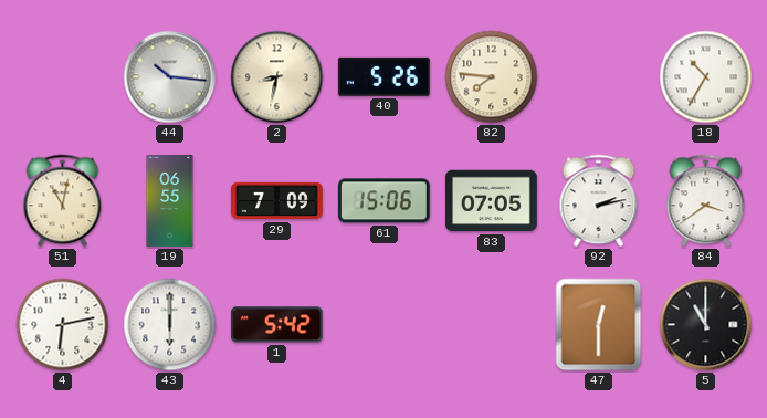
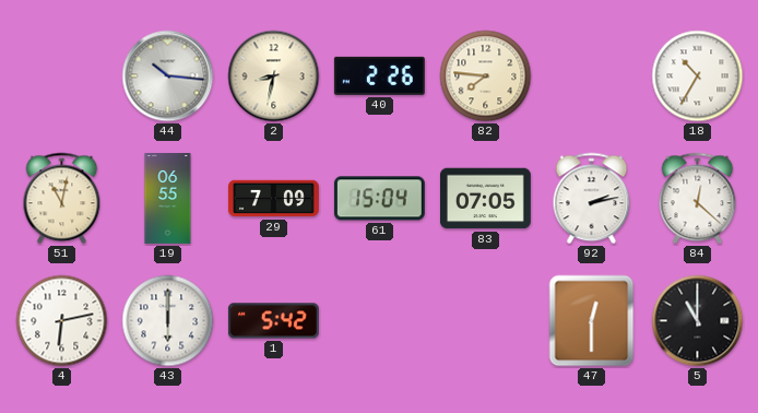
40: 5:26 -> 2:26
61: 15:06 -> 15:04
84: 3:39 -> 12:22
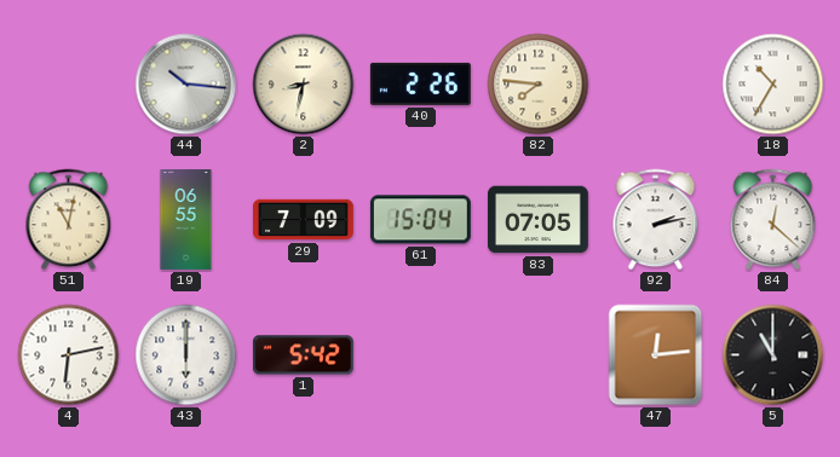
47: 12:30 -> 12:14
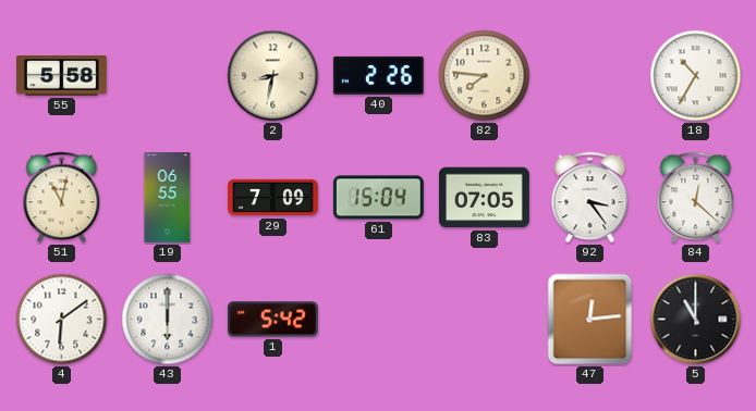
55: none -> 5:58
44: 10:16 -> none
92: 2:13 -> 3:24
4: 6:13 -> 6:09
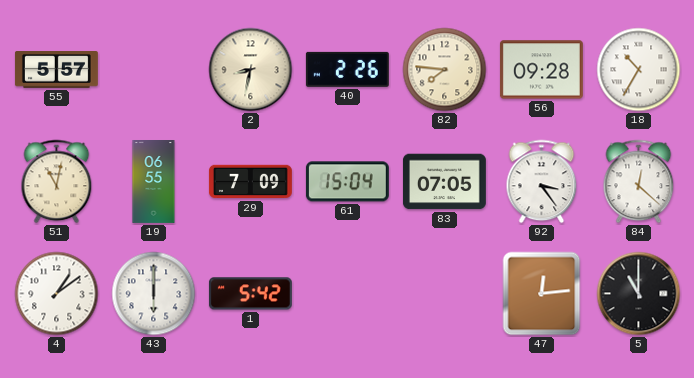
55: 5:58 -> 5:57
56: none -> 09:28
4: 6:09 -> 1:09
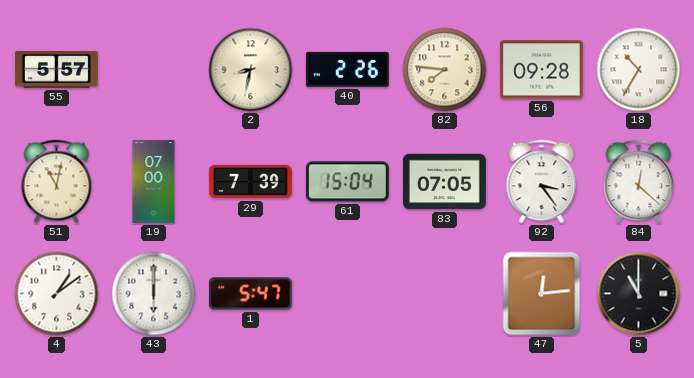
19: 06:55 -> 07:00
29: 7:09 -> 7:39
1: 5:42 -> 5:47
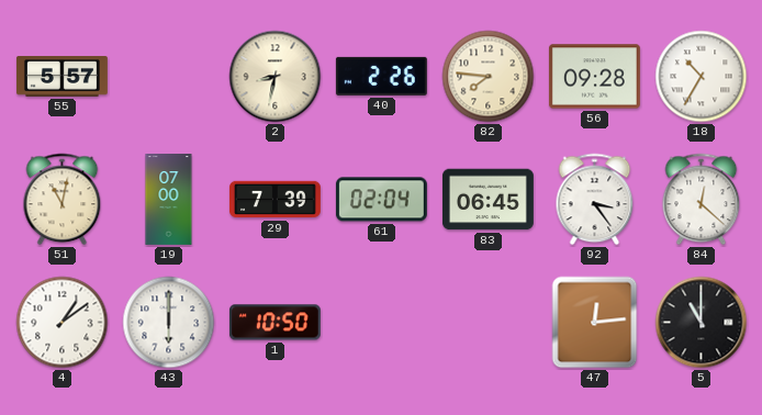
61: 15:04 -> 02:04
83: 07:05 -> 06:45
1: 5:47 -> 10:50
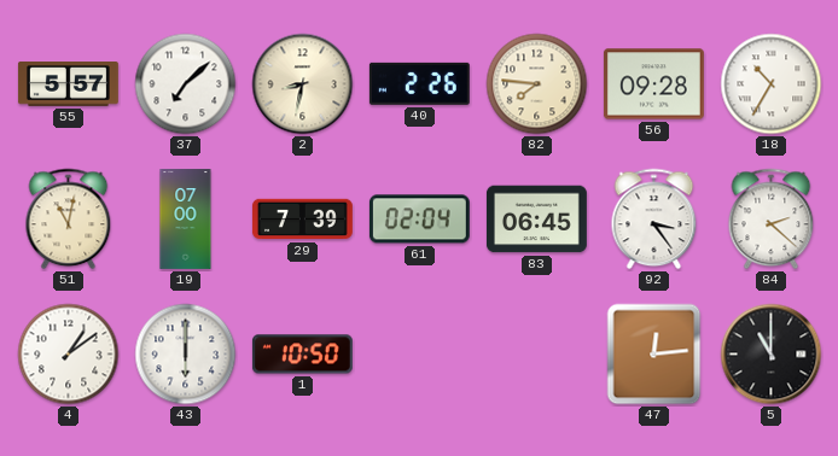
37: none -> 7:08
84: 12:22 -> 2:22
